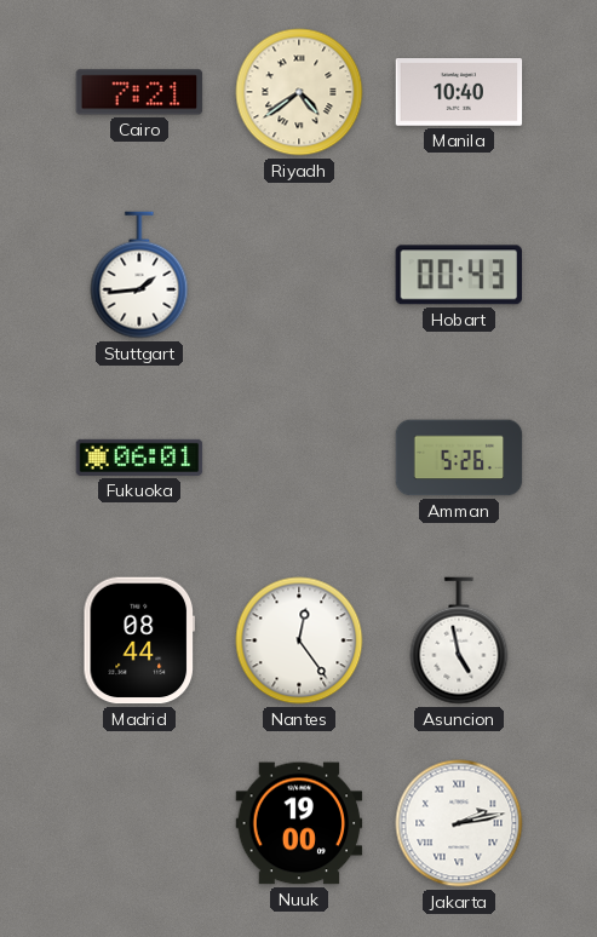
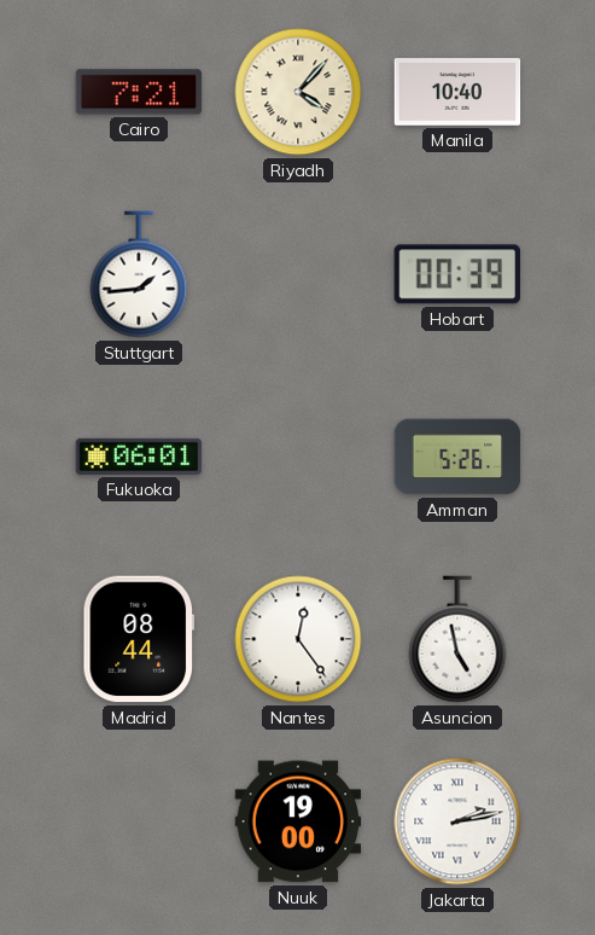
Riyadh: 4:39 -> 4:07
Hobart: 00:43 -> 00:39
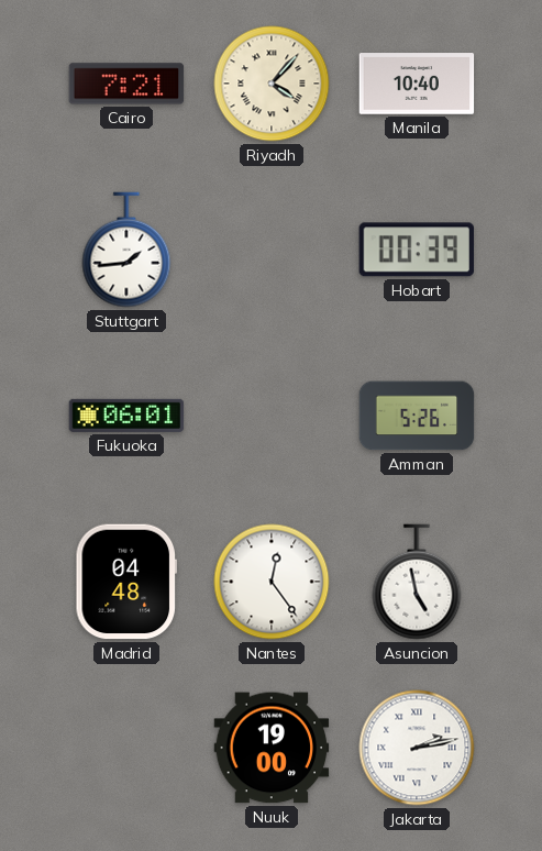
Madrid: 08:44 -> 04:48
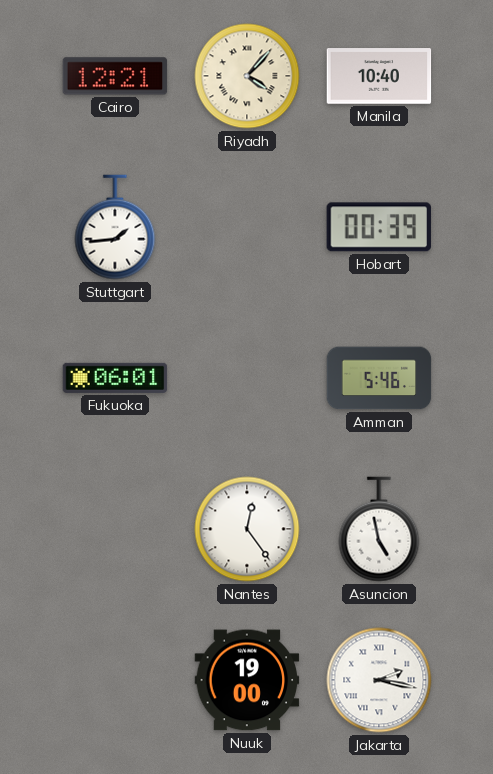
Cairo: 7:21 -> 12:21
Amman: 5:26 -> 5:46
Madrid: 04:48 -> none
Jakarta: 2:13 -> 2:17
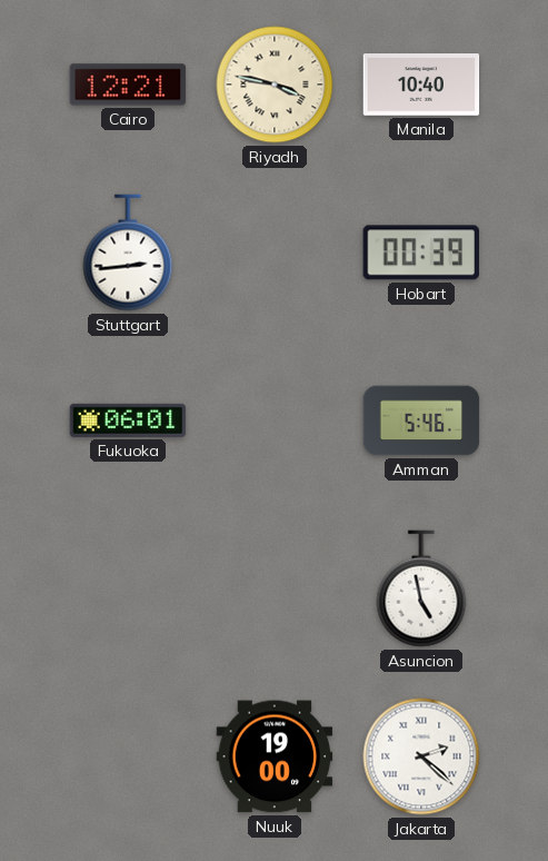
Riyadh: 4:07 -> 3:47
Stuttgart: 1:44 -> 2:44
Nantes: 12:24 -> none
Jakarta: 2:17 -> 2:22
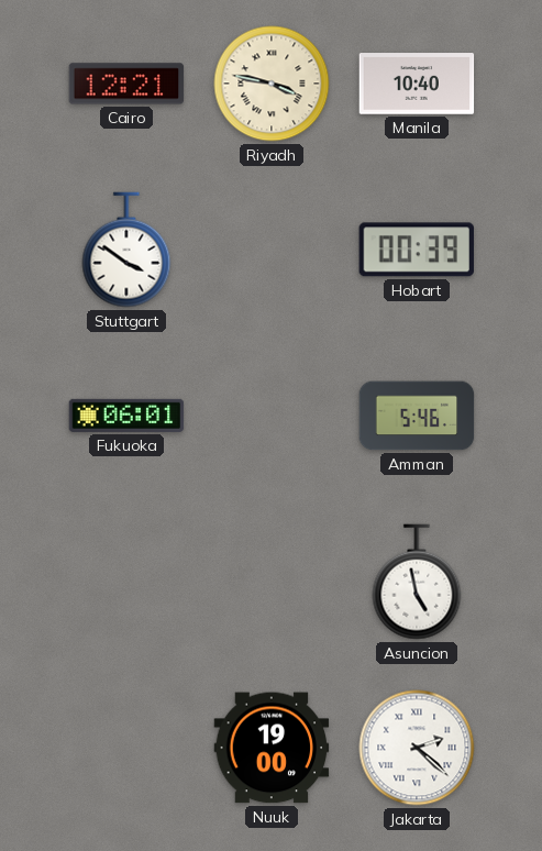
Stuttgart: 2:44 -> 3:51
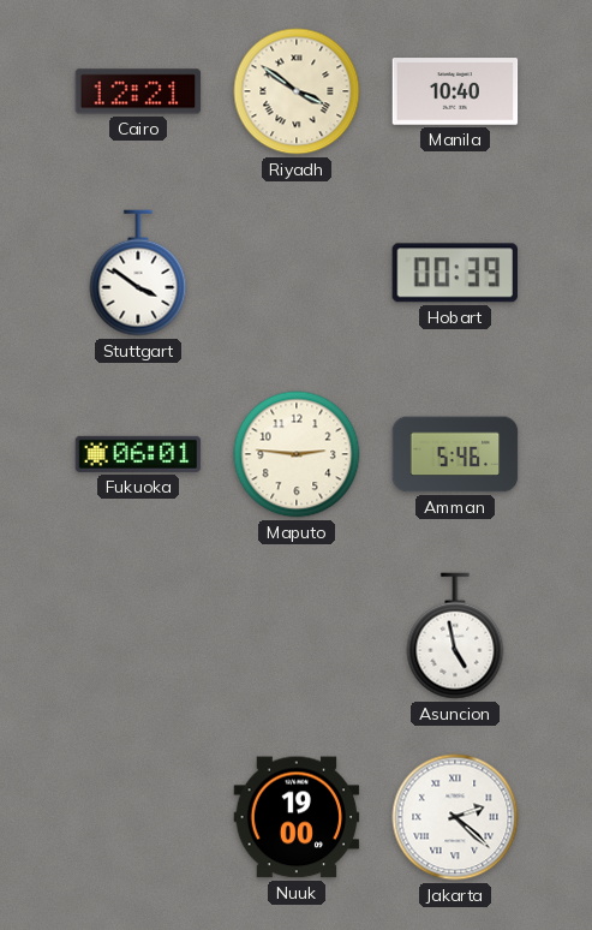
Riyadh: 3:47 -> 3:51
Maputo: none -> 2:46
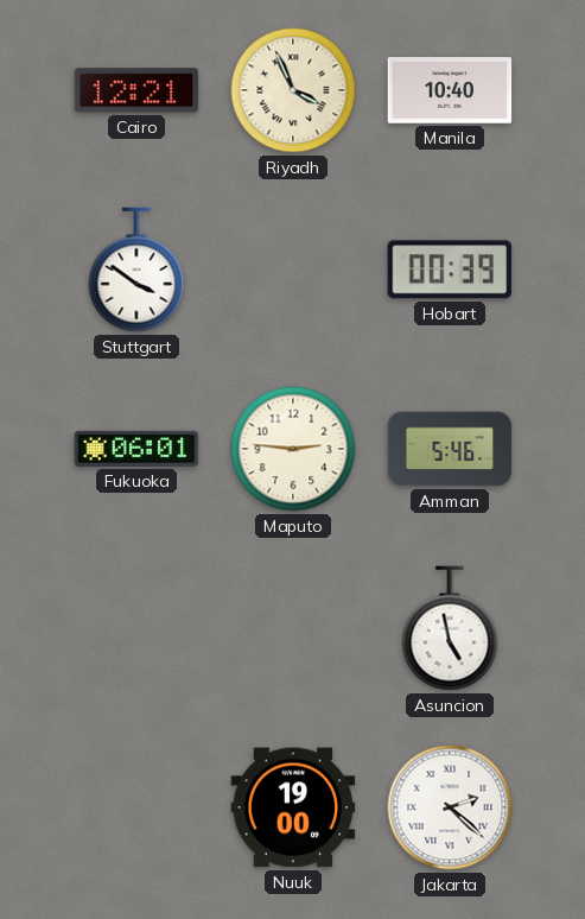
Riyadh: 3:51 -> 3:56
